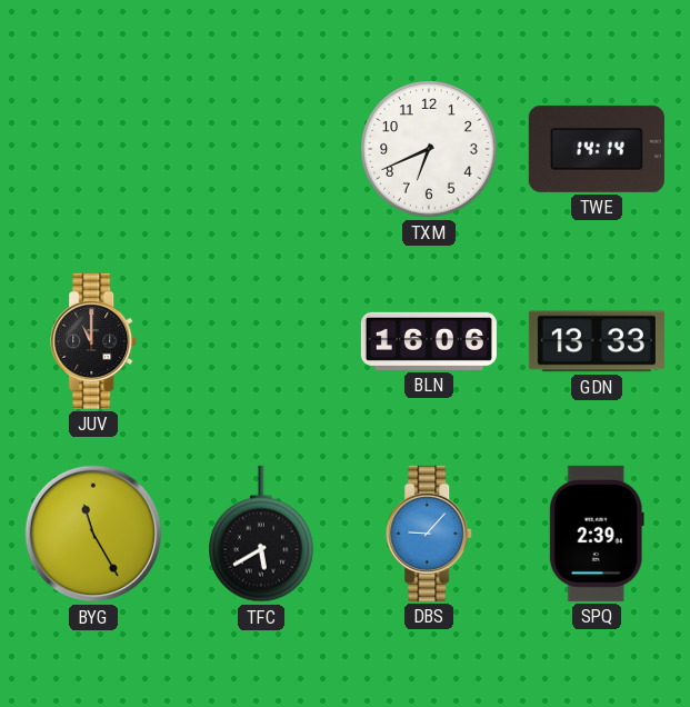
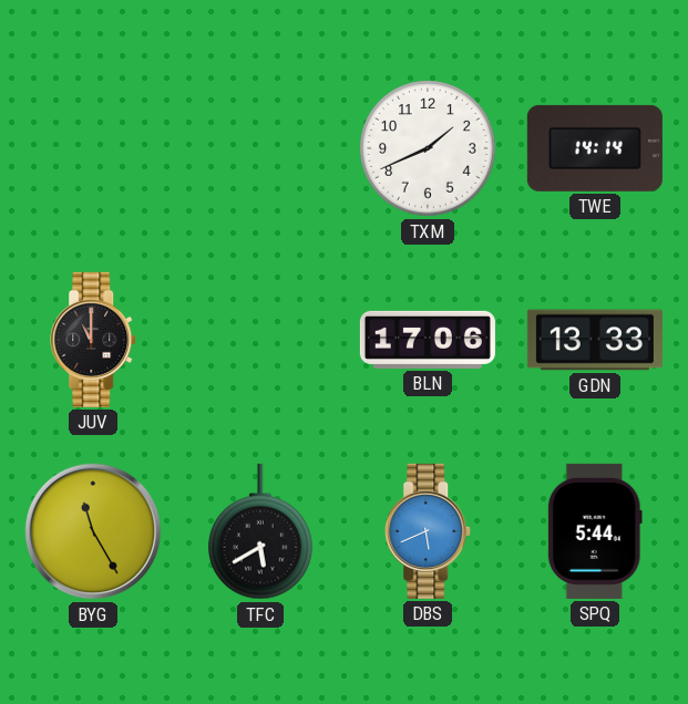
TXM: 6:41 -> 1:41
BLN: 16:06 -> 17:06
DBS: 9:07 -> 5:41
SPQ: 2:39 -> 5:44
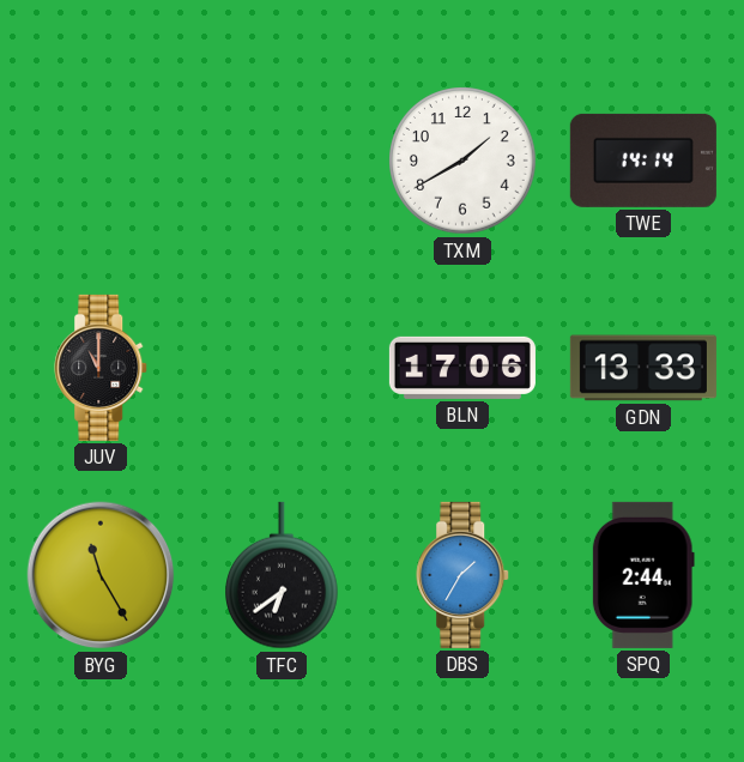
TXM: 1:41 -> 1:40
TFC: 5:40 -> 6:39
DBS: 5:41 -> 1:35
SPQ: 5:44 -> 2:44
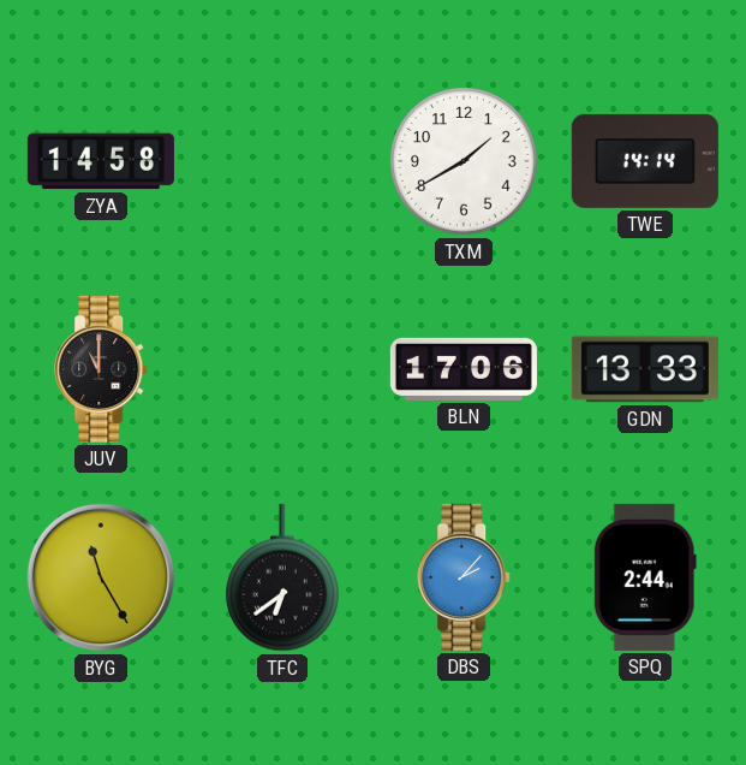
ZYA: none -> 14:58
DBS: 1:35 -> 2:07
